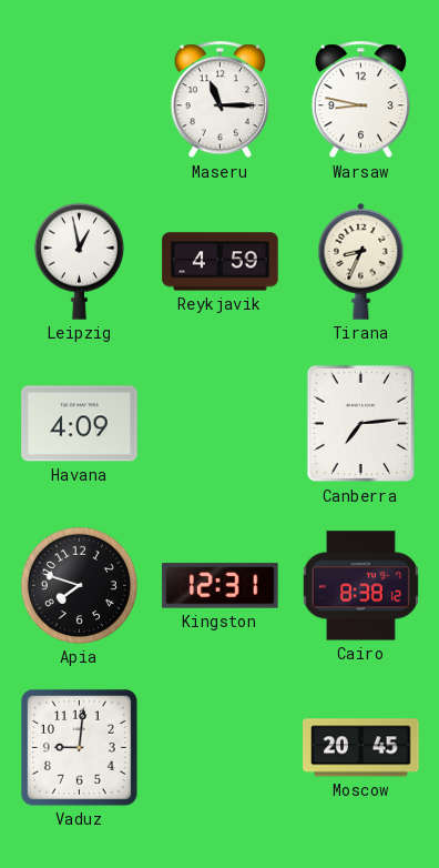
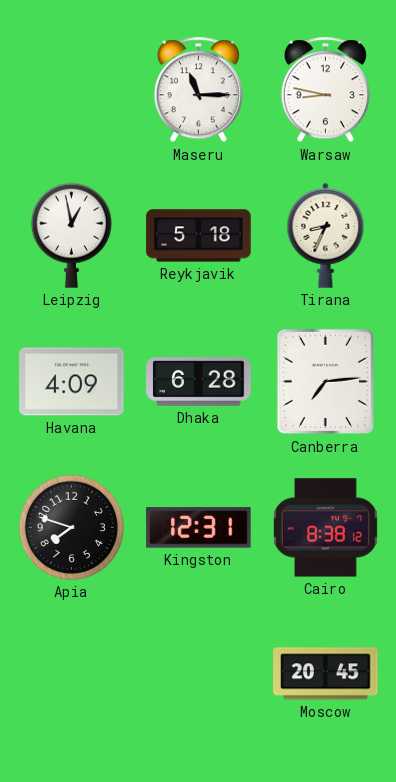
Reykjavik: 4:59 -> 5:18
Dhaka: none -> 6:28
Vaduz: 9:01 -> none
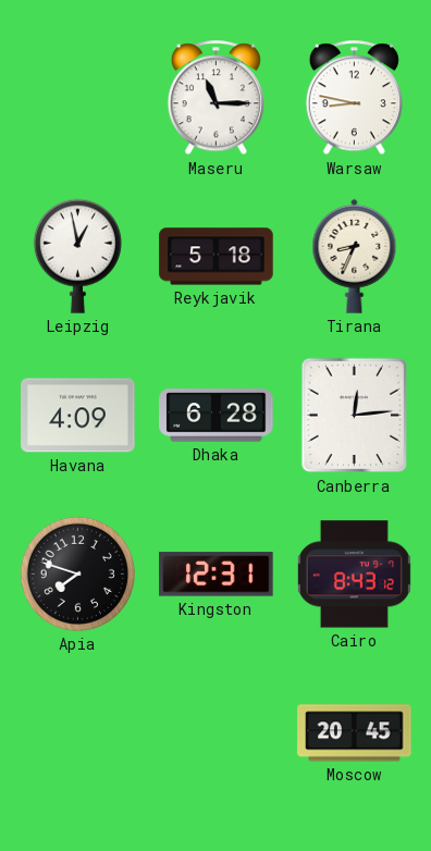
Canberra: 7:14 -> 12:14
Cairo: 8:38 -> 8:43
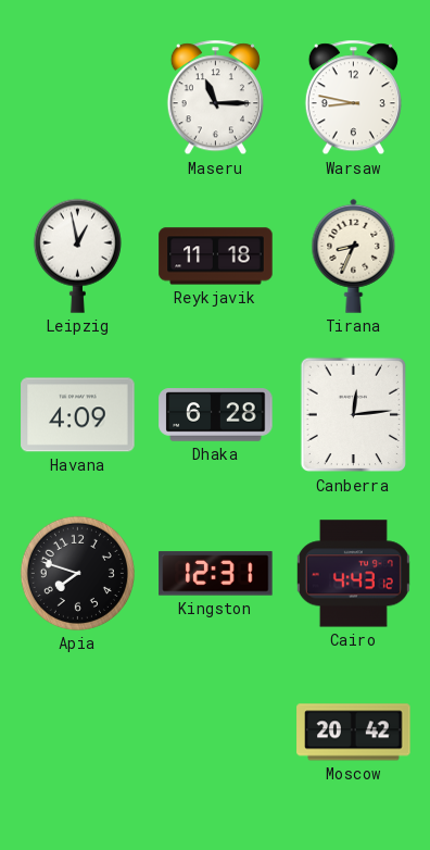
Reykjavik: 5:18 -> 11:18
Cairo: 8:43 -> 4:43
Moscow: 20:45 -> 20:42
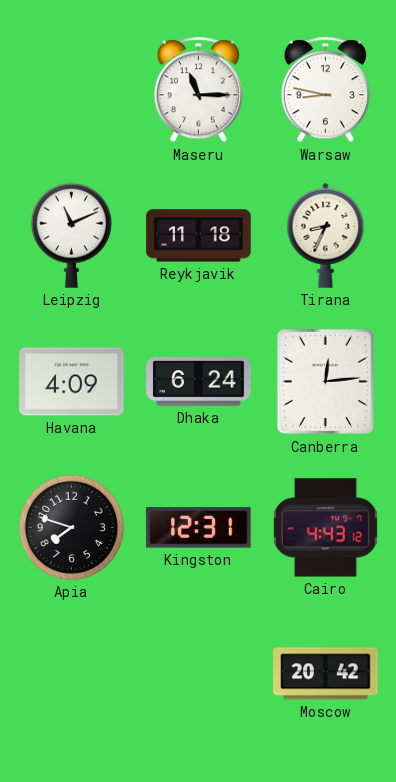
Leipzig: 12:58 -> 11:11
Dhaka: 6:28 -> 6:24
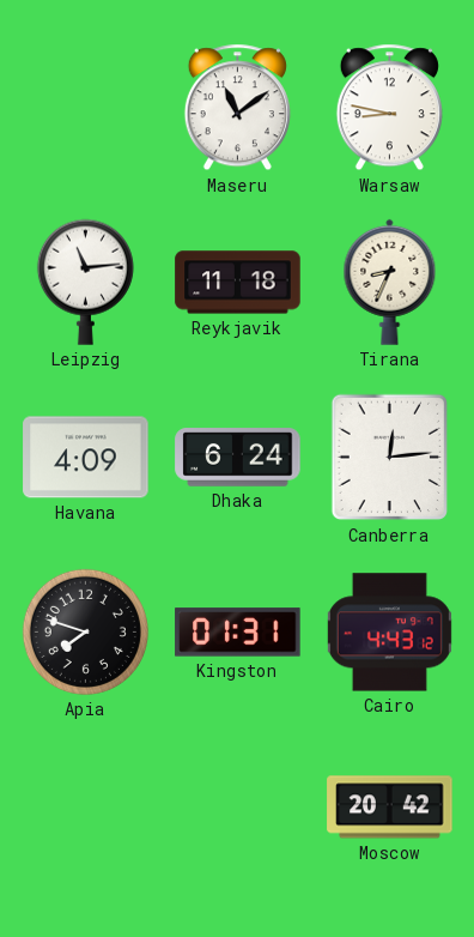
Maseru: 11:15 -> 11:09
Leipzig: 11:11 -> 11:14
Kingston: 12:31 -> 01:31
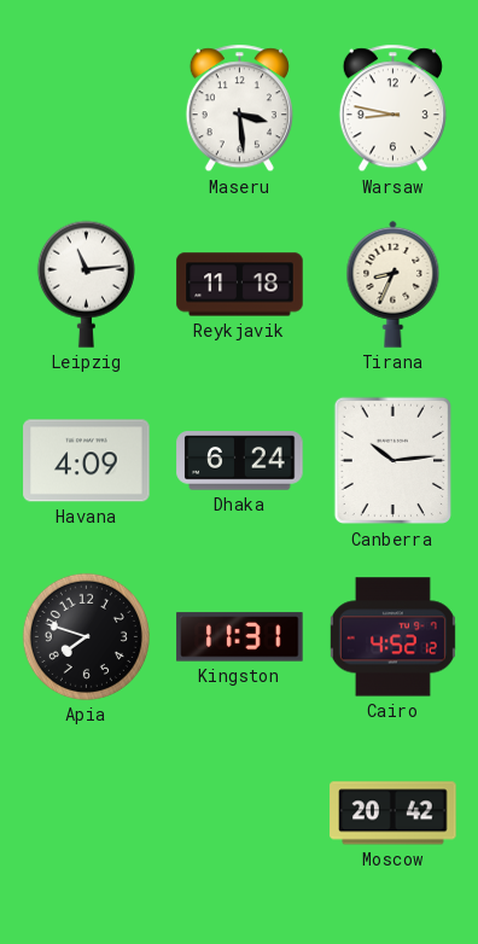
Maseru: 11:09 -> 3:29
Canberra: 12:14 -> 10:14
Kingston: 01:31 -> 11:31
Cairo: 4:43 -> 4:52
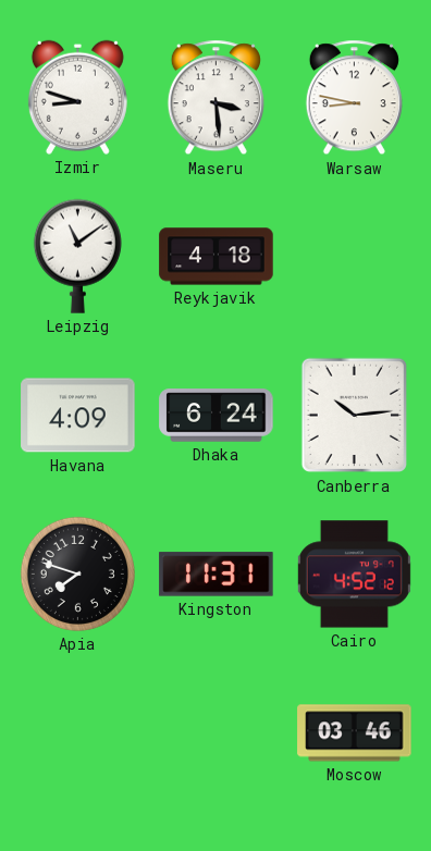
Izmir: none -> 8:48
Leipzig: 11:14 -> 11:09
Reykjavik: 11:18 -> 4:18
Tirana: 8:34 -> none
Moscow: 20:42 -> 03:46
